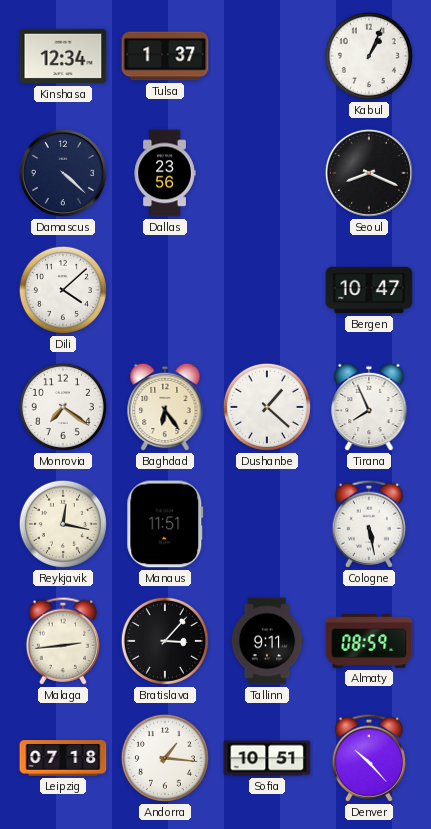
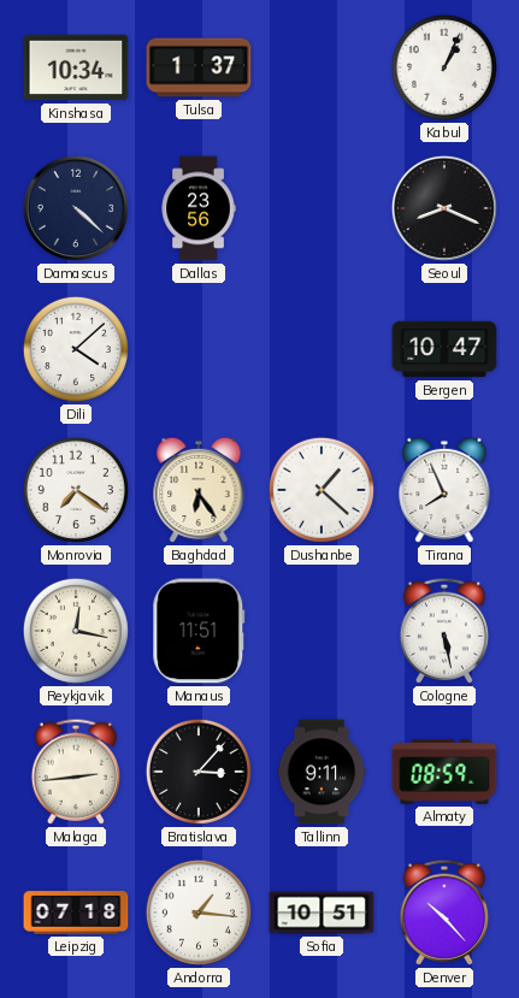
Kinshasa: 12:34 -> 10:34
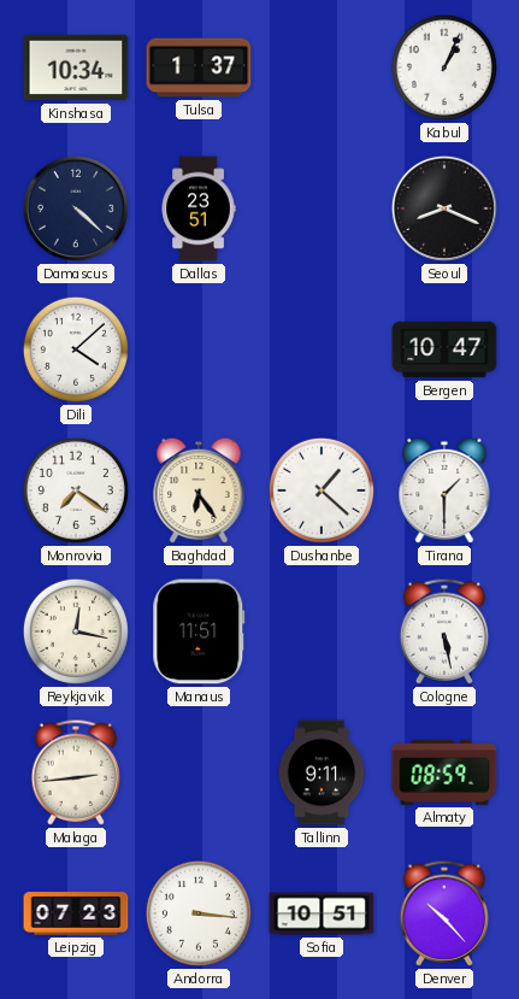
Dallas: 23:56 -> 23:51
Tirana: 7:56 -> 1:30
Bratislava: 3:07 -> none
Leipzig: 07:18 -> 07:23
Andorra: 1:16 -> 3:16
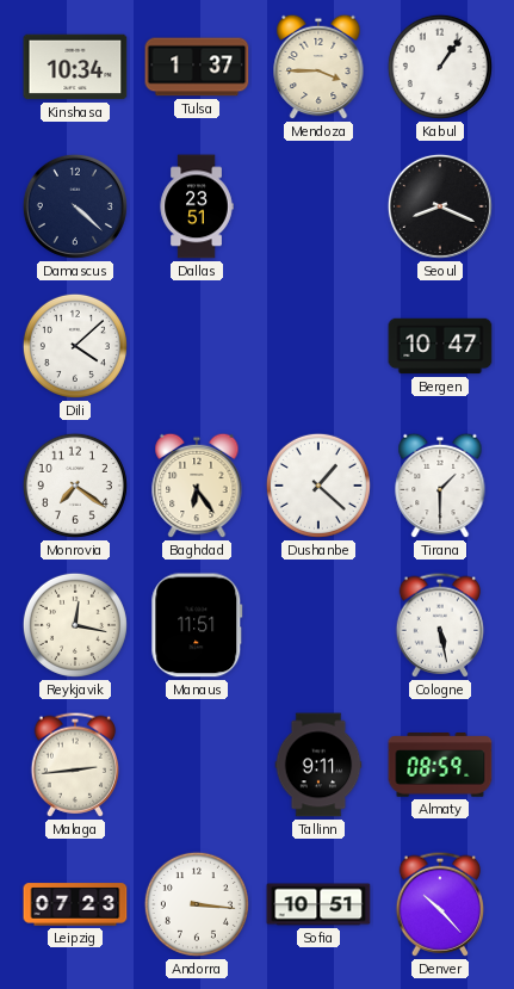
Mendoza: none -> 3:45
Kabul: 1:04 -> 1:06
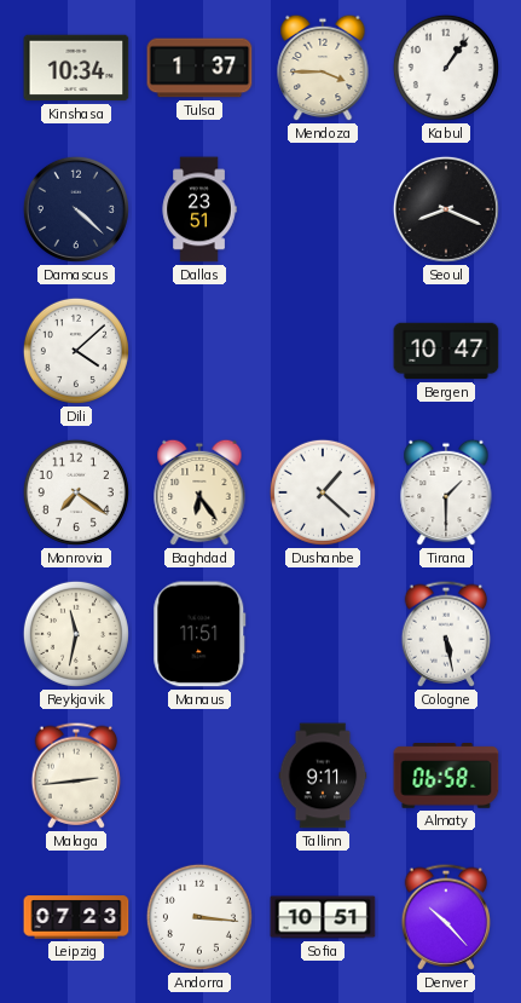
Reykjavik: 12:17 -> 11:32
Almaty: 08:59 -> 06:58
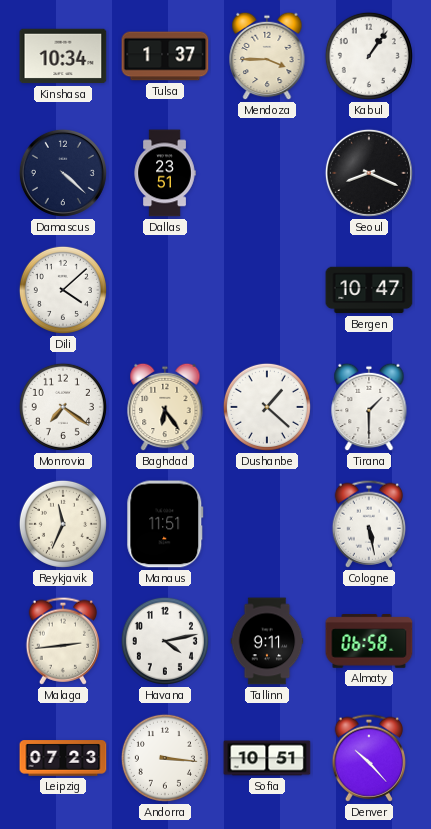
Reykjavik: 11:32 -> 11:34
Havana: none -> 4:13
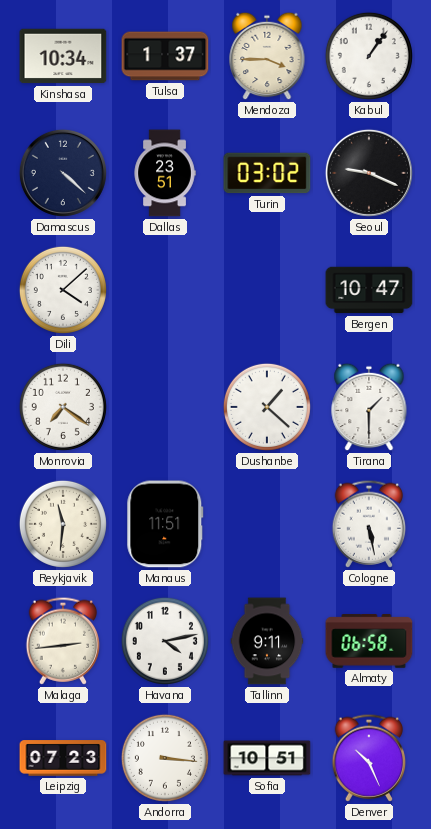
Turin: none -> 03:02
Seoul: 8:19 -> 9:19
Baghdad: 6:24 -> none
Reykjavik: 11:34 -> 11:31
Denver: 10:23 -> 10:26
